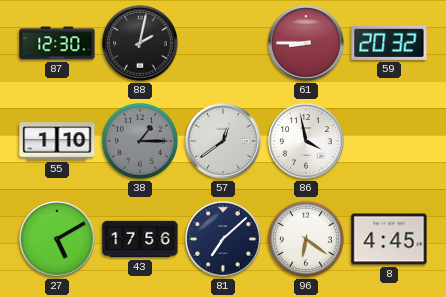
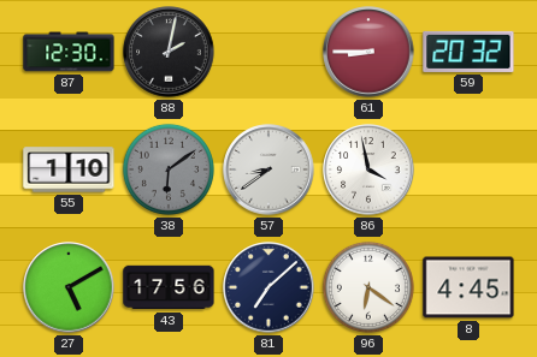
38: 1:15 -> 6:09
57: 12:39 -> 8:39
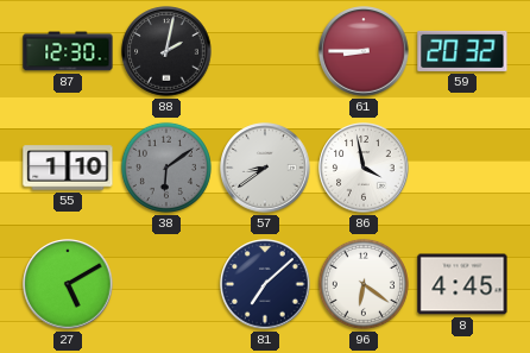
43: 17:56 -> none
